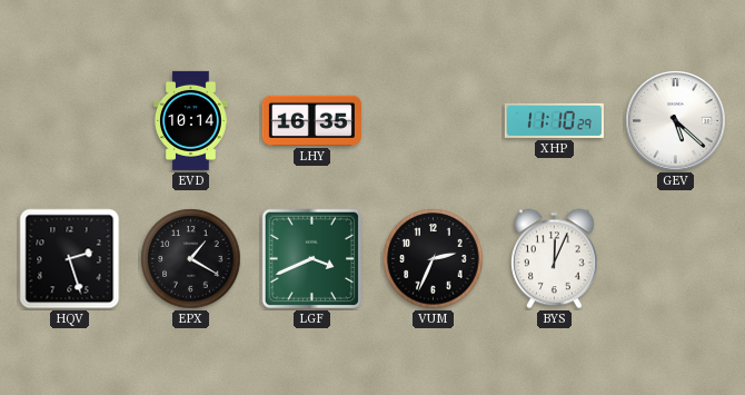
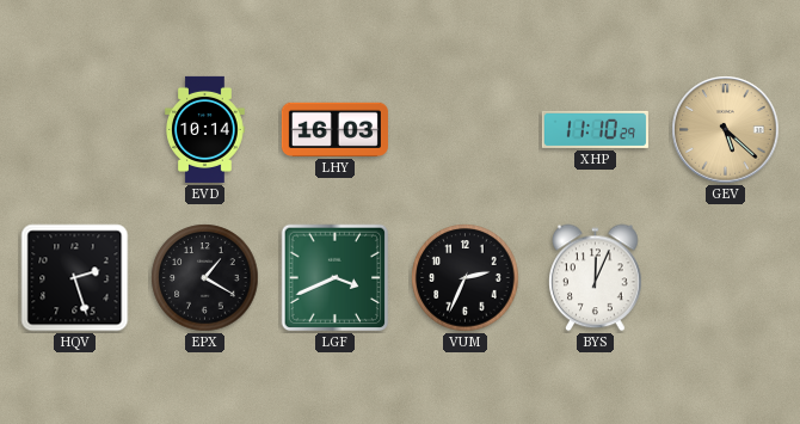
LHY: 16:35 -> 16:03
GEV dial: white -> champagne
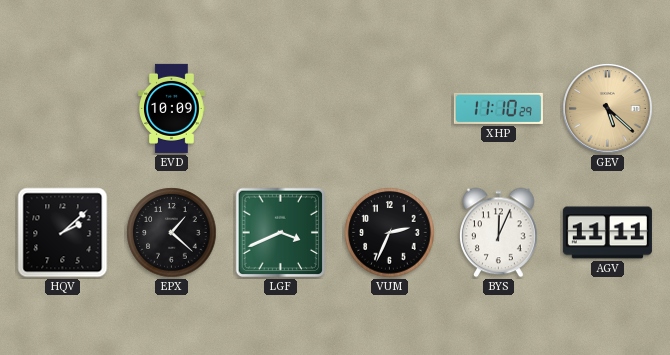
EVD: 10:14 -> 10:09
LHY: 16:03 -> none
HQV: 2:27 -> 2:08
EPX: 1:20 -> 1:22
AGV: none -> 11:11
